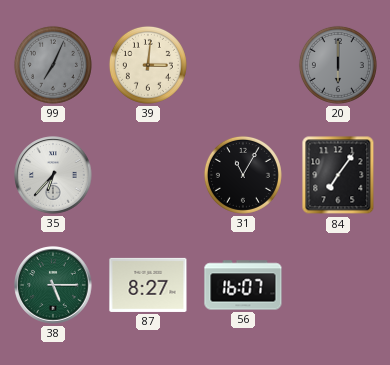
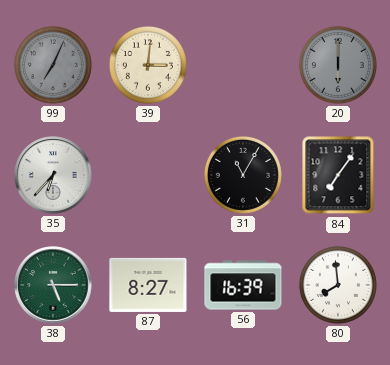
56: 16:07 -> 16:39
80: none -> 7:59
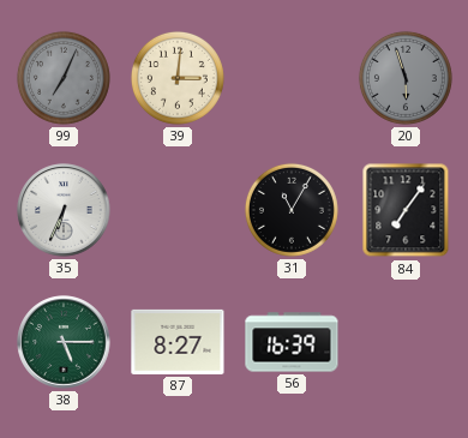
20: 6:00 -> 5:57
35: 6:37 -> 6:34
80: 7:59 -> none
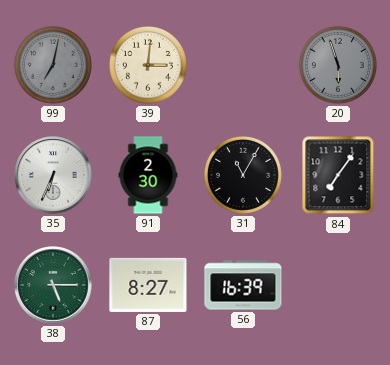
99: 7:04 -> 7:02
91: none -> 2:30
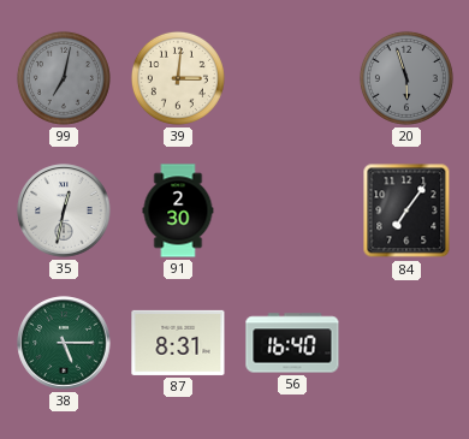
35: 6:34 -> 12:32
31: 11:05 -> none
87: 8:27 -> 8:31
56: 16:39 -> 16:40
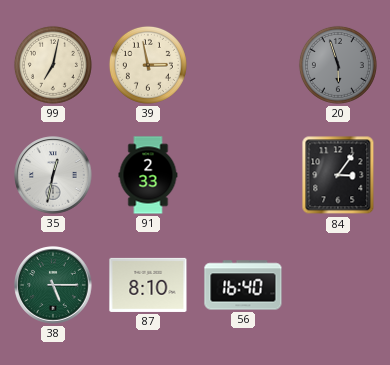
99 dial: grey -> cream
39: 3:01 -> 2:58
91: 2:30 -> 2:33
84: 7:06 -> 3:06
87: 8:31 -> 8:10
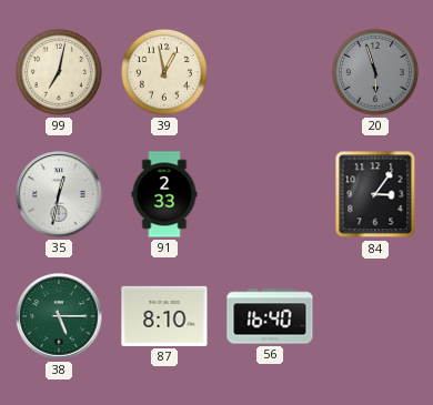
39: 2:58 -> 12:58
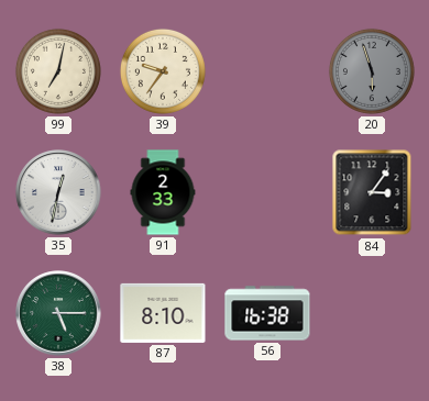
39: 12:58 -> 9:36
56: 16:40 -> 16:38
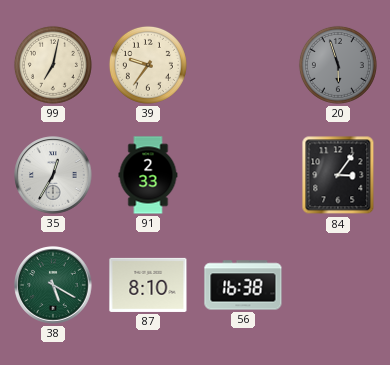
35: 12:32 -> 12:35
38: 5:15 -> 5:20
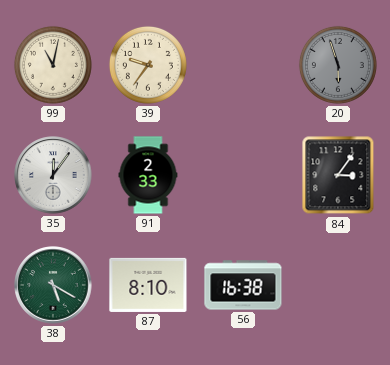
99: 7:02 -> 11:02
35: 12:35 -> 12:06
